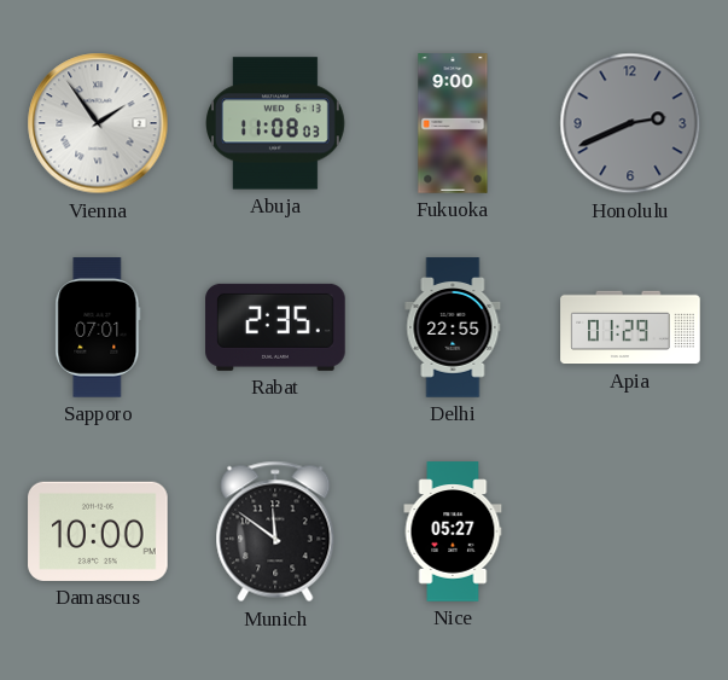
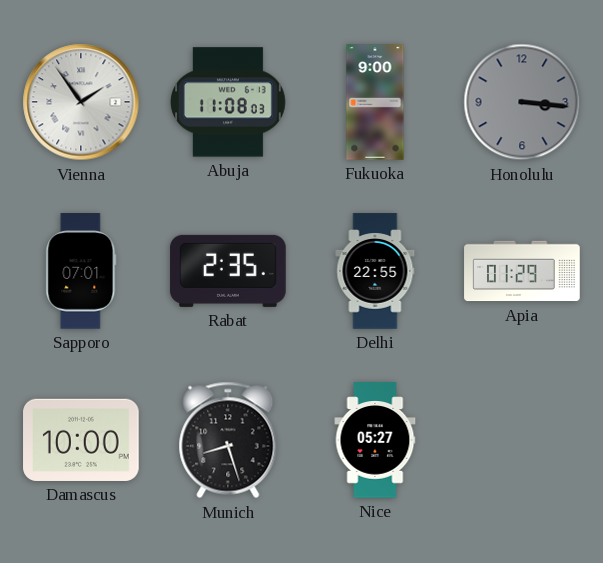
Honolulu: 2:41 -> 3:16
Munich: 11:51 -> 8:27
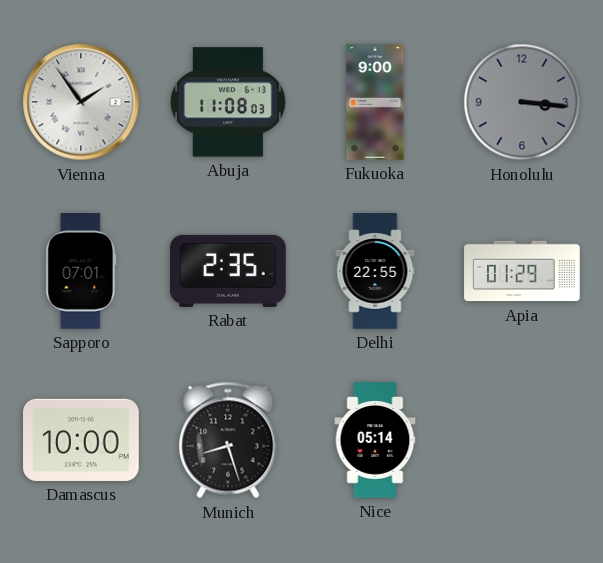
Nice: 05:27 -> 05:14
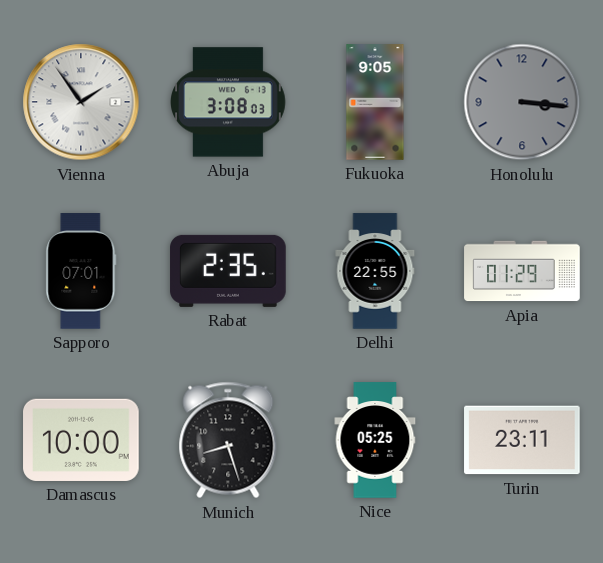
Abuja: 11:08 -> 3:08
Fukuoka: 9:00 -> 9:05
Nice: 05:14 -> 05:25
Turin: none -> 23:11
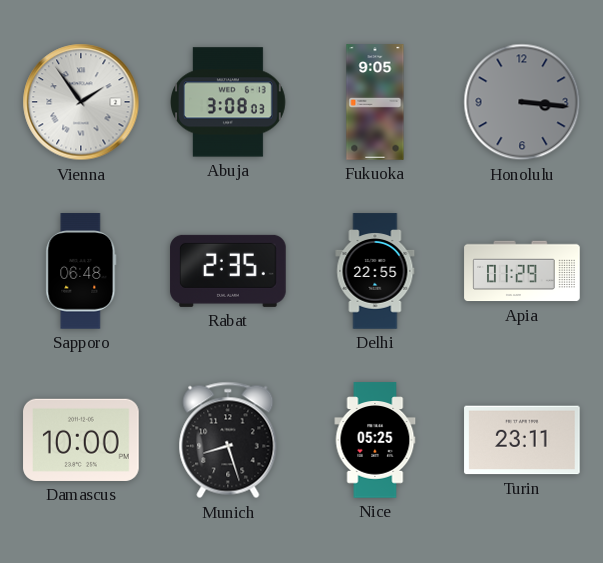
Sapporo: 07:01 -> 06:48
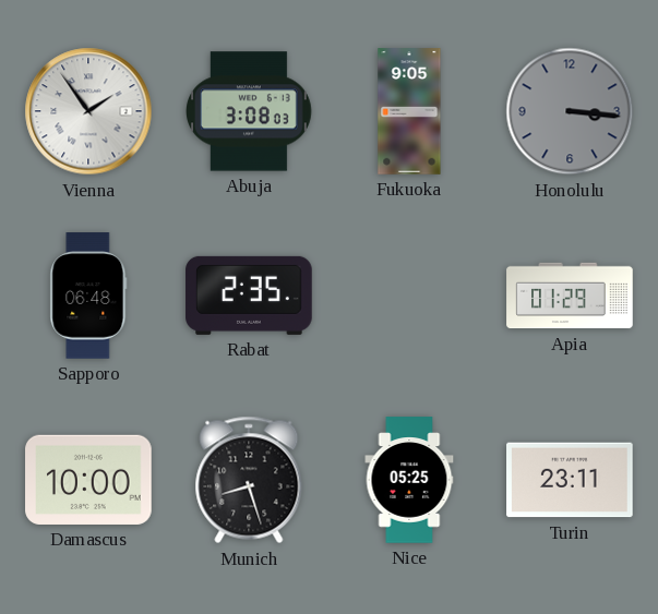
Delhi: 22:55 -> none
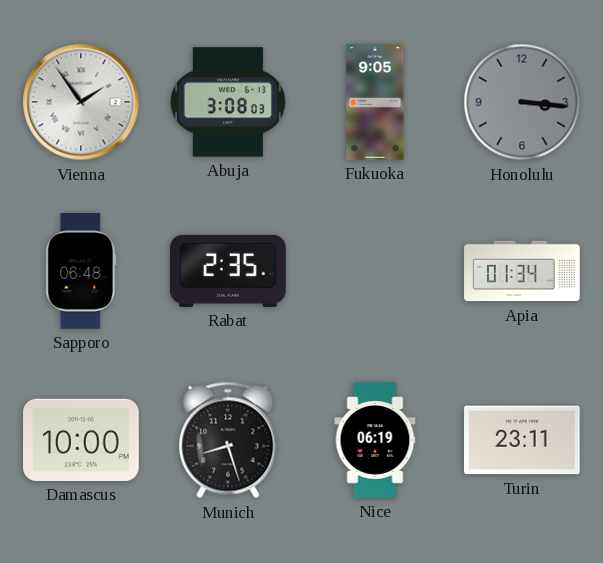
Apia: 01:29 -> 01:34
Nice: 05:25 -> 06:19
